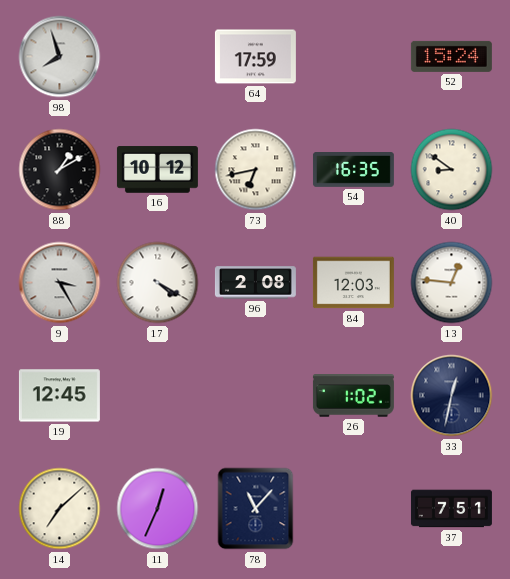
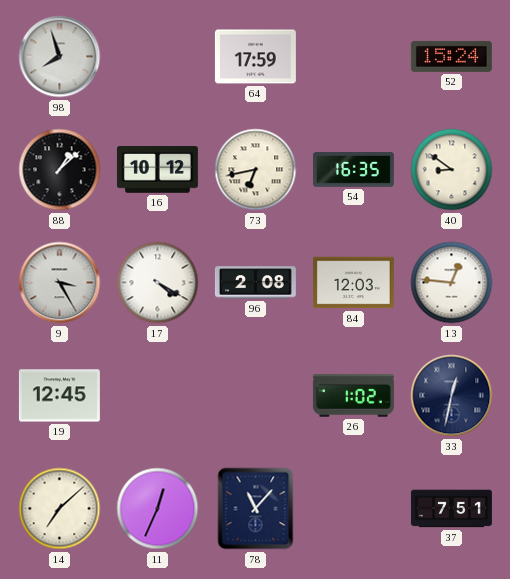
88: 1:10 -> 1:08
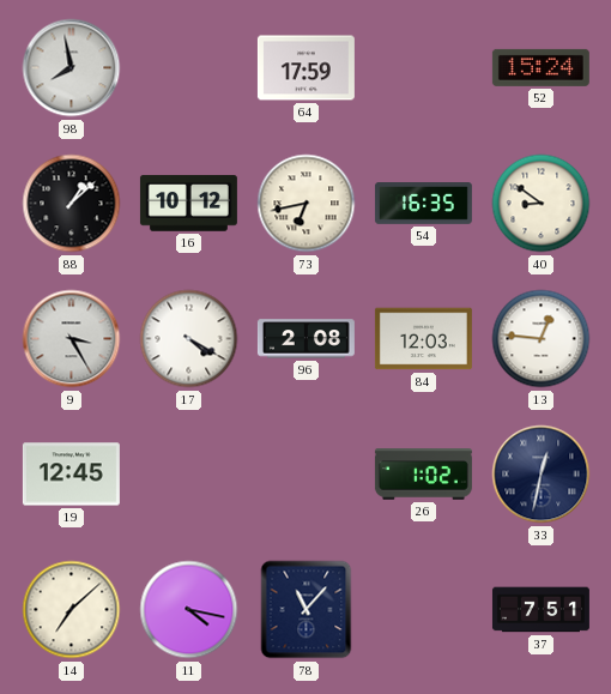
98: 7:57 -> 7:58
11: 12:34 -> 4:17
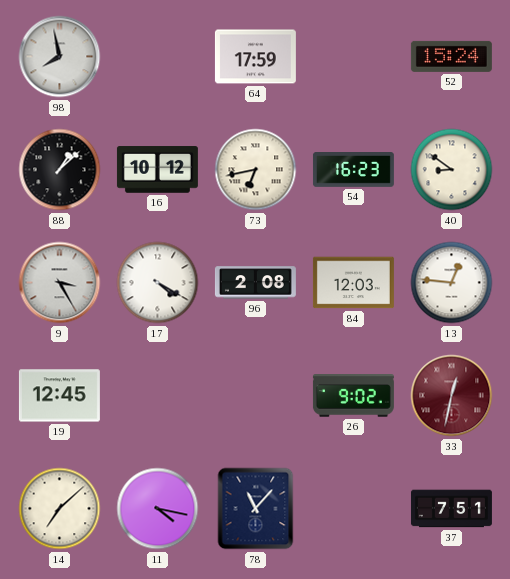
54: 16:35 -> 16:23
26: 1:02 -> 9:02
33 dial: navy -> burgundy
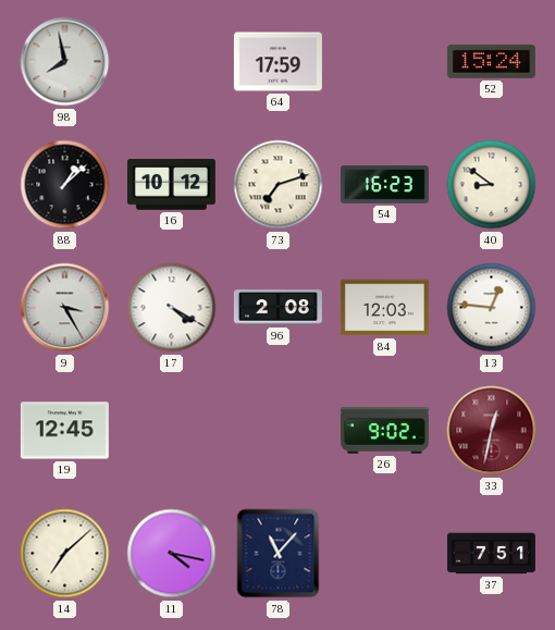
73: 6:43 -> 7:12
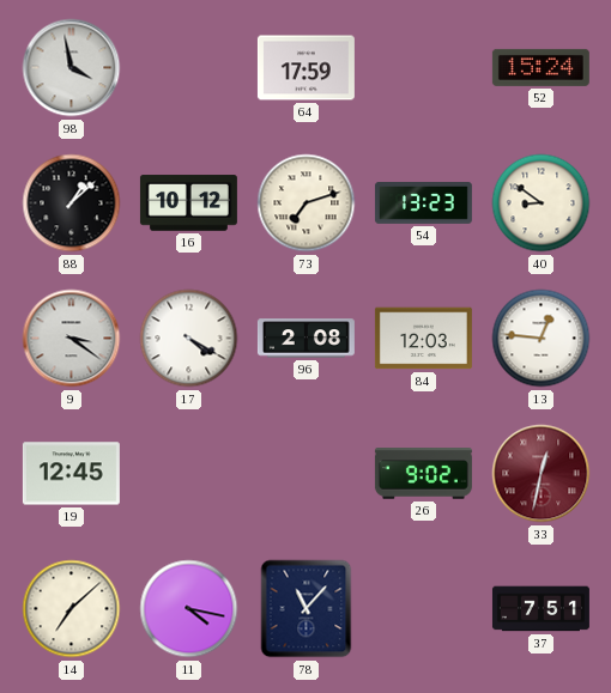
98: 7:58 -> 3:58
54: 16:23 -> 13:23
9: 3:25 -> 3:21
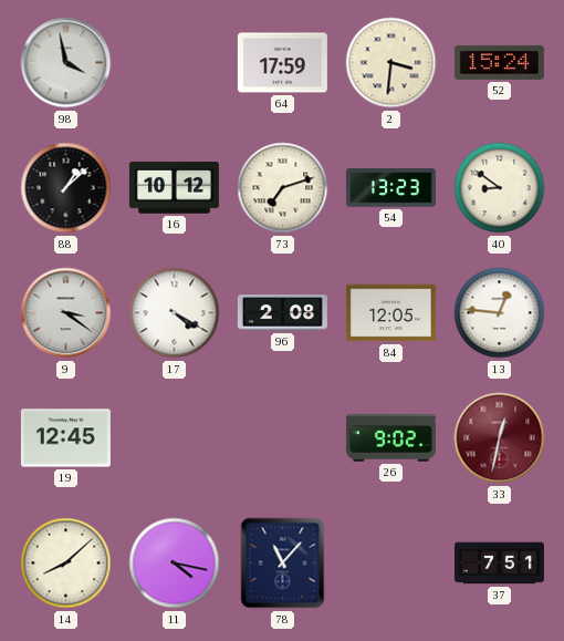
2: none -> 3:31
84: 12:03 -> 12:05
14: 7:08 -> 8:08
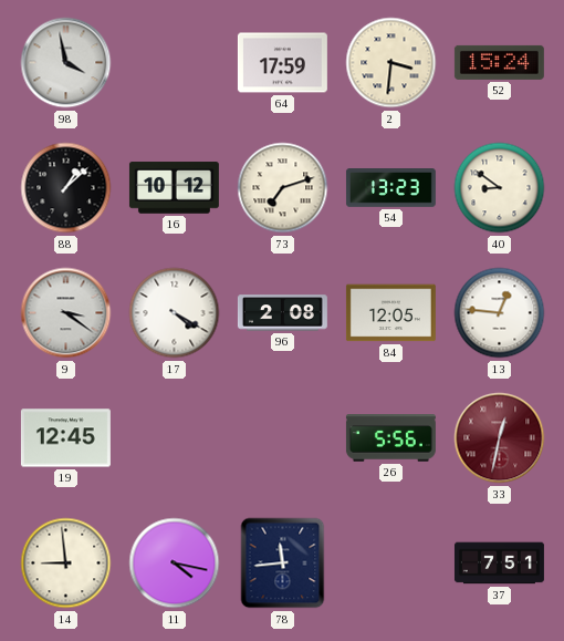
26: 9:02 -> 5:56
14: 8:08 -> 8:59
78: 11:07 -> 11:44
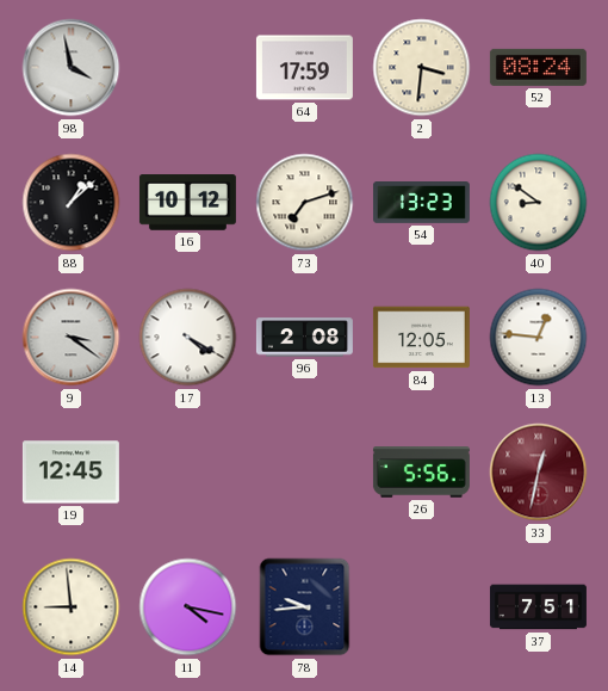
52: 15:24 -> 08:24
78: 11:44 -> 9:44
